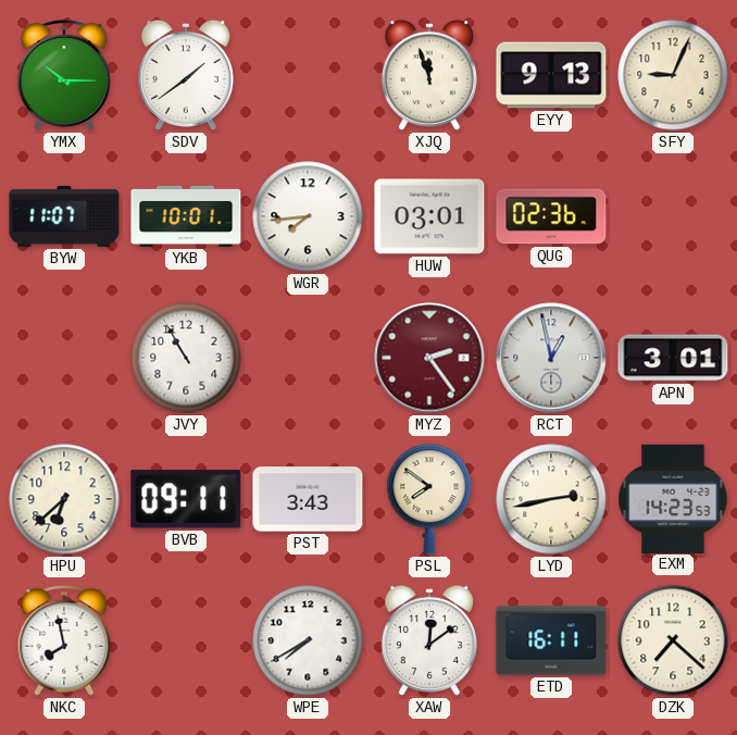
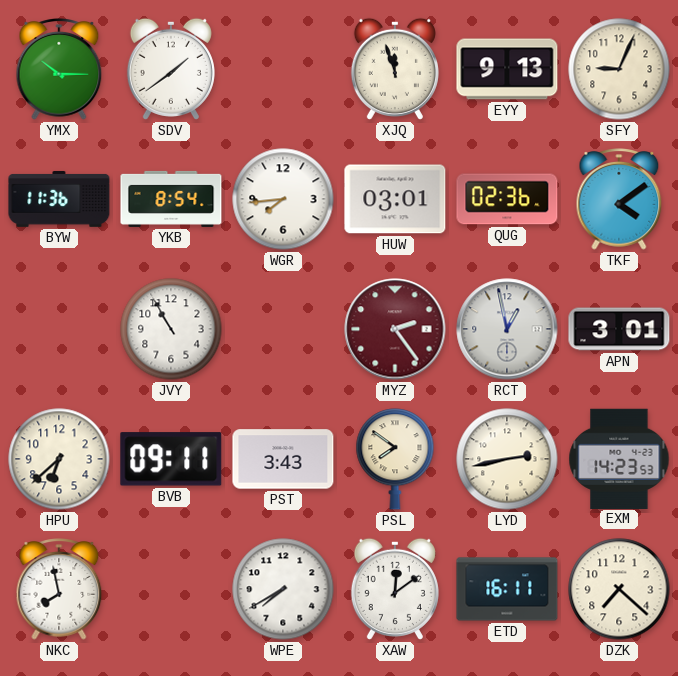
BYW: 11:07 -> 11:36
YKB: 10:01 -> 8:54
TKF: none -> 4:09
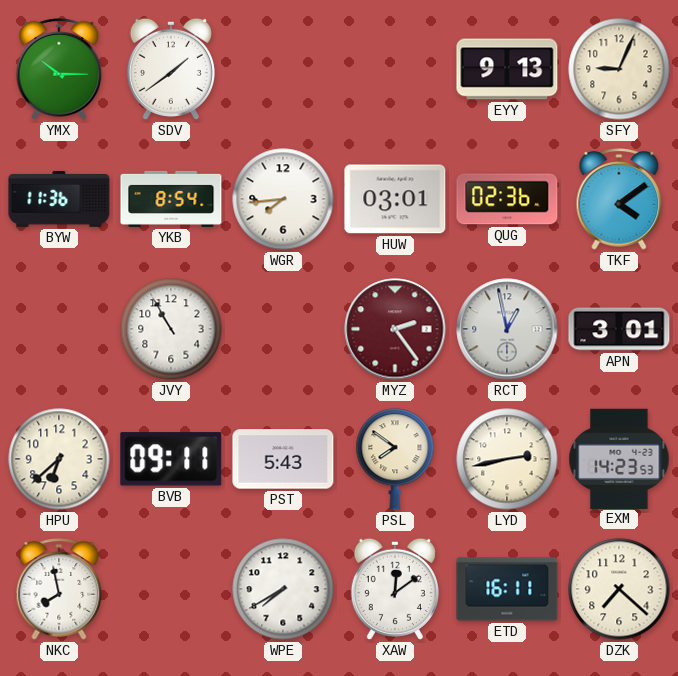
XJQ: 11:57 -> none
PST: 3:43 -> 5:43
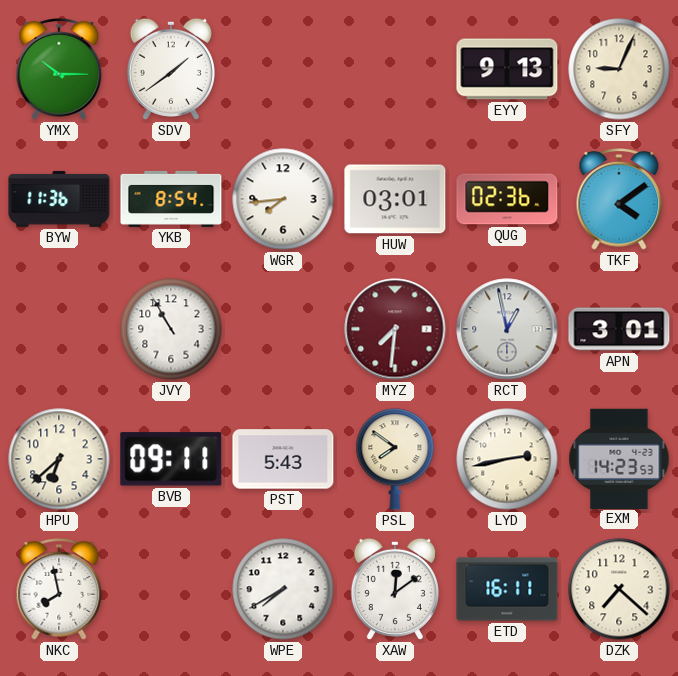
MYZ: 2:24 -> 7:31
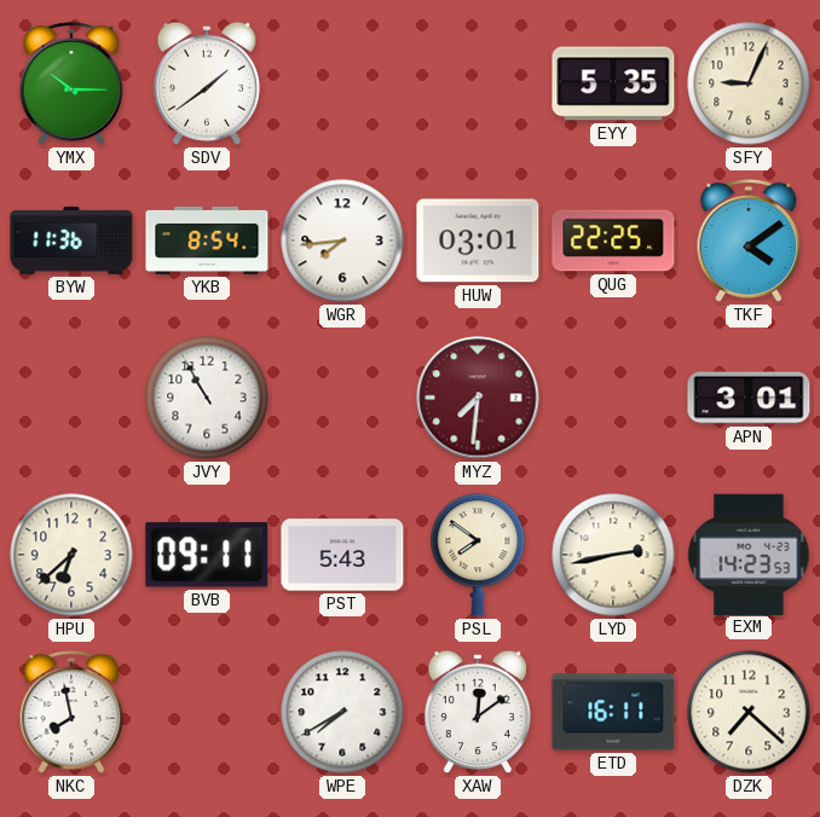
EYY: 9:13 -> 5:35
QUG: 02:36 -> 22:25
RCT: 12:58 -> none
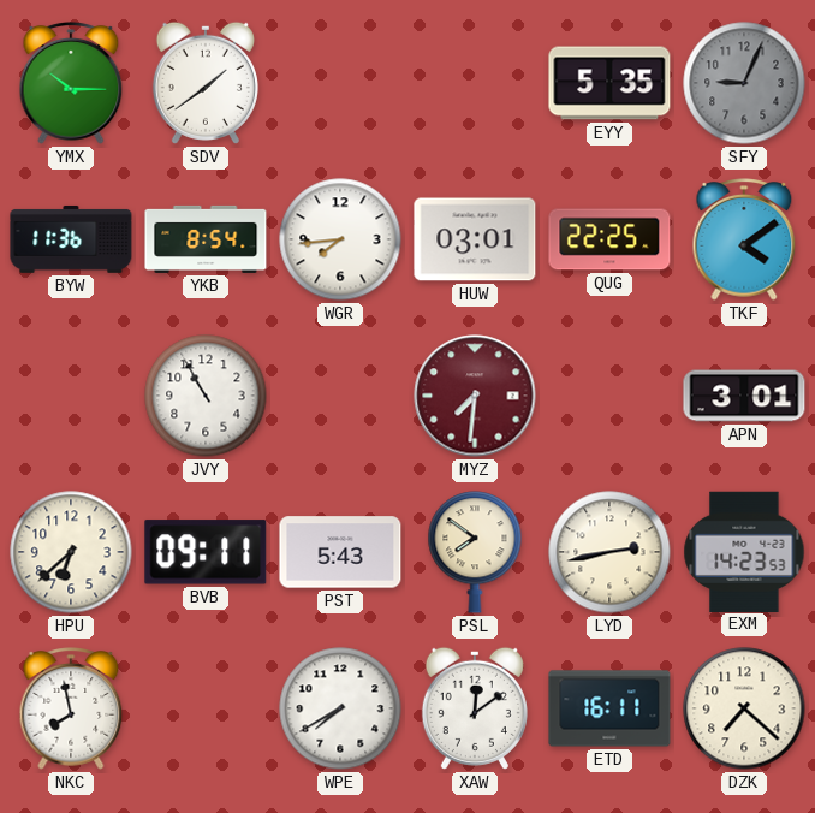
SFY dial: cream -> grey
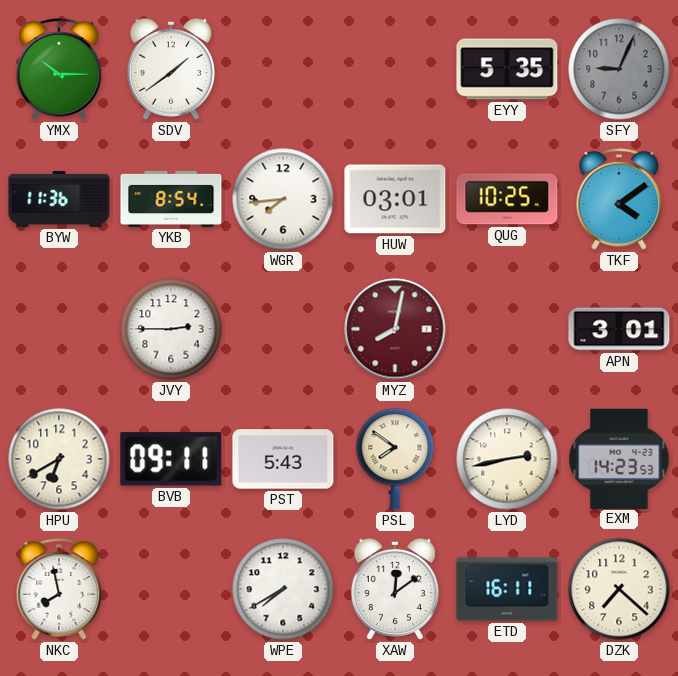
QUG: 22:25 -> 10:25
JVY: 10:55 -> 2:45
MYZ: 7:31 -> 8:02
HPU: 6:38 -> 6:40
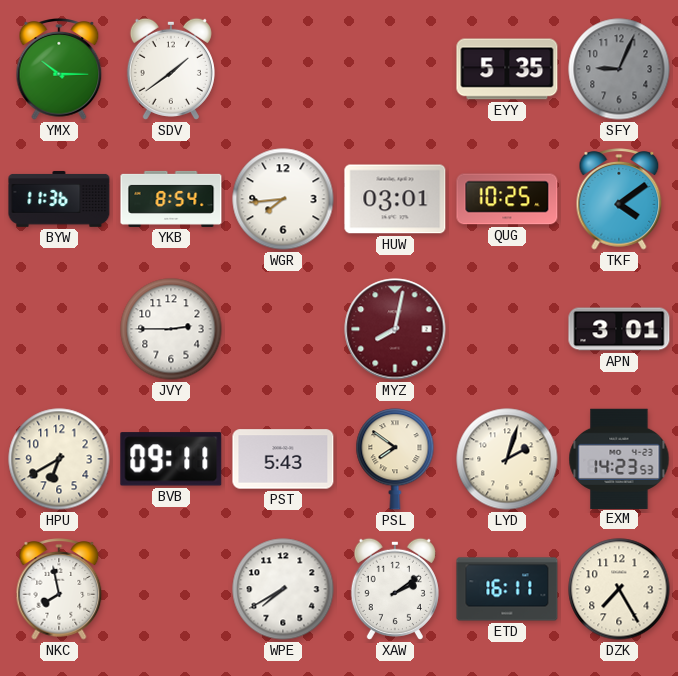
LYD: 2:43 -> 2:03
XAW: 12:09 -> 2:09
DZK: 7:22 -> 7:25
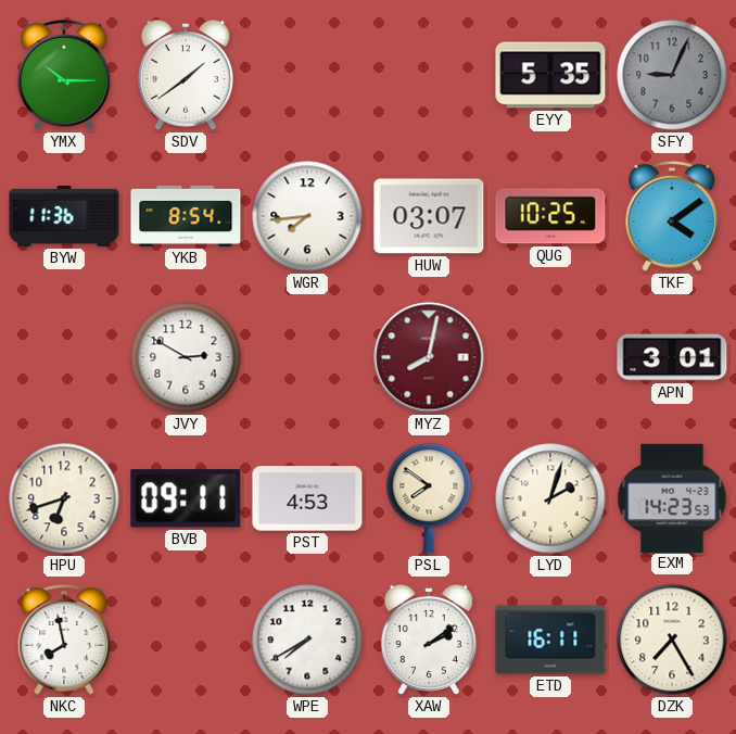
HUW: 03:01 -> 03:07
JVY: 2:45 -> 2:50
HPU: 6:40 -> 6:42
PST: 5:43 -> 4:53
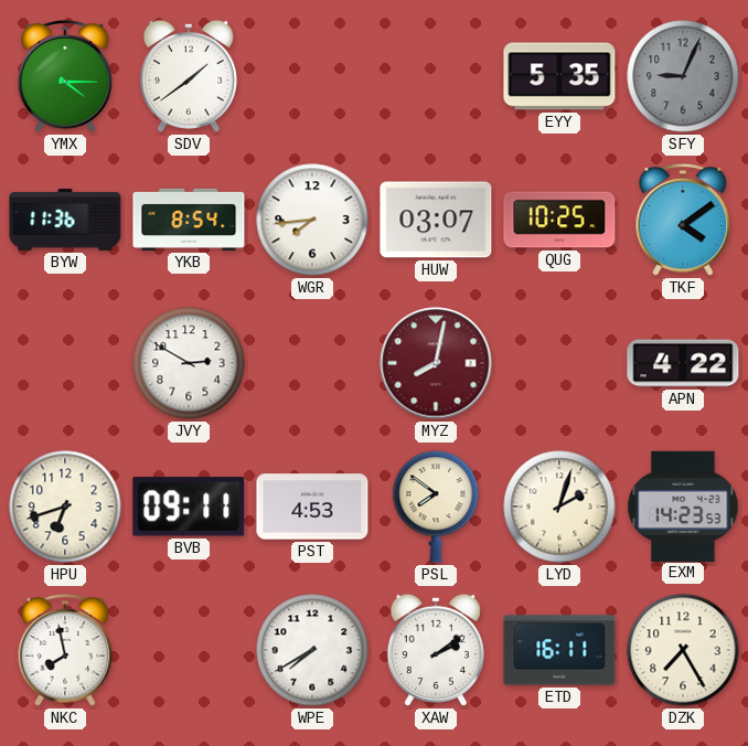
YMX: 10:15 -> 4:15
APN: 3:01 -> 4:22
